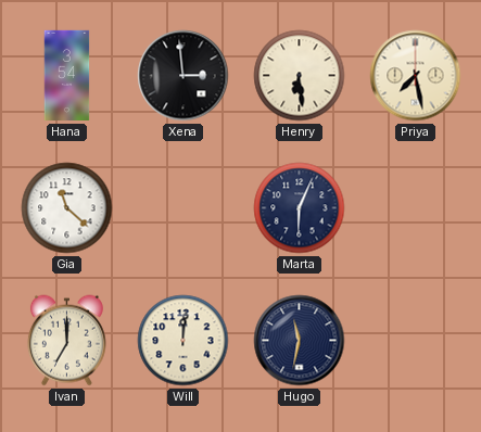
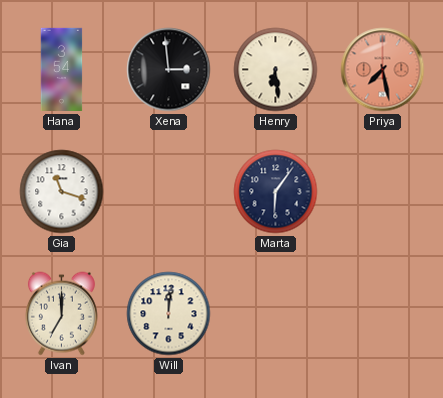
Priya dial: cream -> salmon
Gia: 11:22 -> 11:18
Marta: 6:04 -> 6:06
Hugo: 11:32 -> none
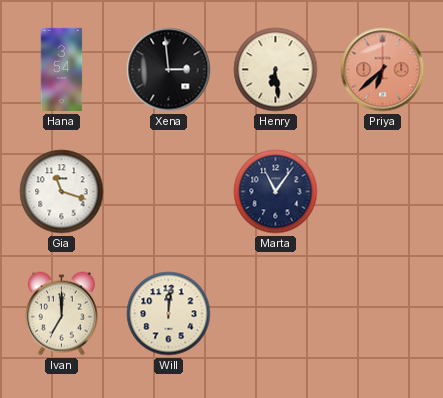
Priya: 7:28 -> 6:38
Marta: 6:06 -> 11:06
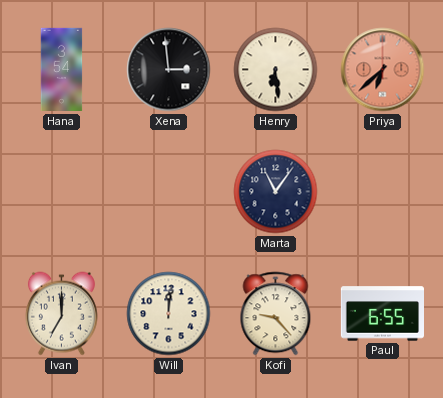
Gia: 11:18 -> none
Kofi: none -> 9:23
Paul: none -> 6:55
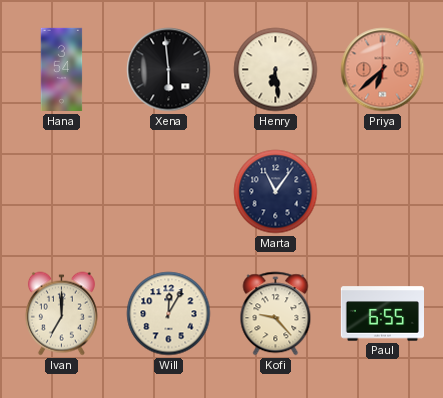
Xena: 2:59 -> 5:59
Will: 12:01 -> 12:05
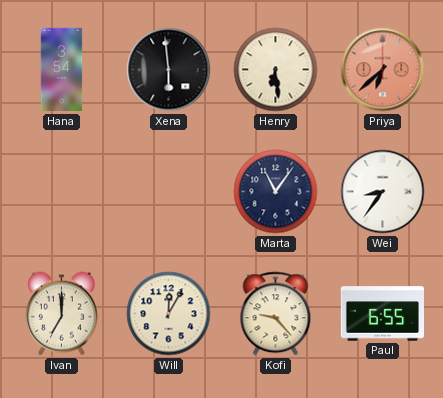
Wei: none -> 8:36
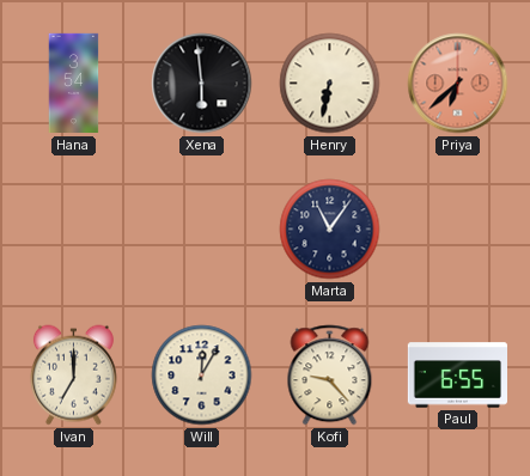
Henry: 6:29 -> 6:32
Wei: 8:36 -> none
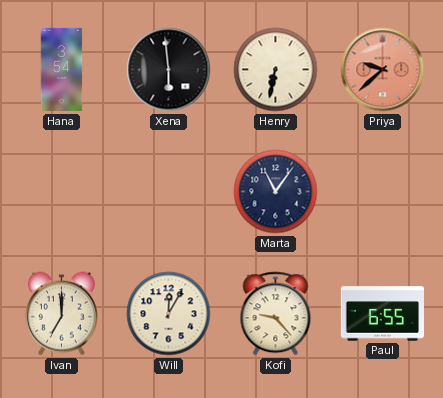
Priya: 6:38 -> 9:38
